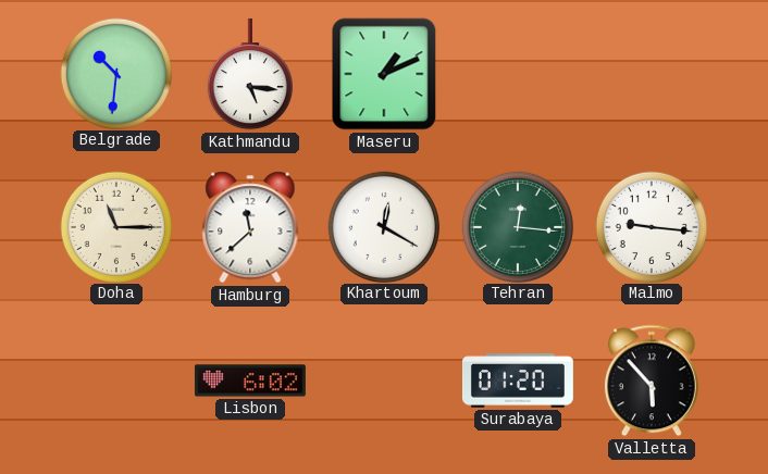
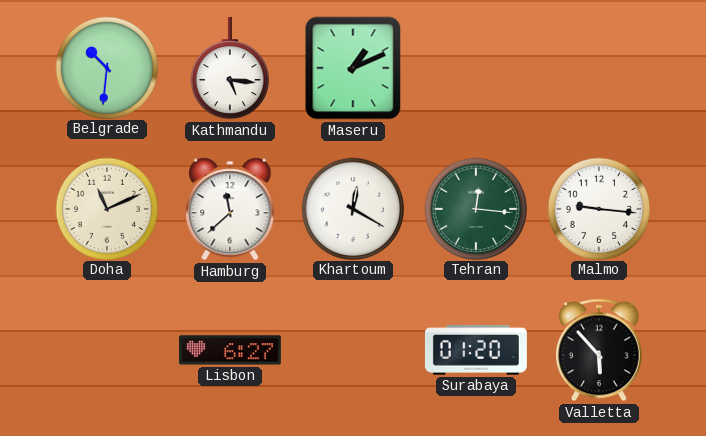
Doha: 11:15 -> 11:11
Lisbon: 6:02 -> 6:27
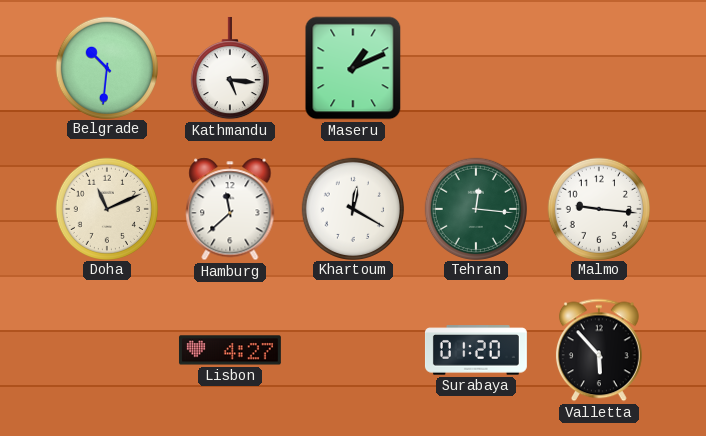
Lisbon: 6:27 -> 4:27
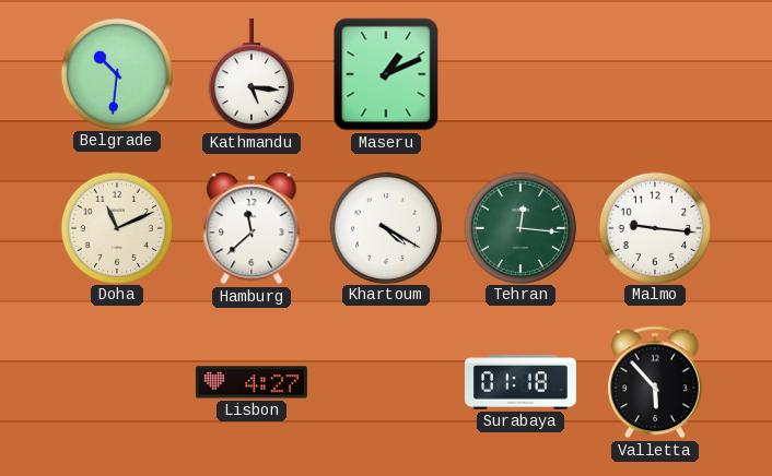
Khartoum: 12:20 -> 4:20
Surabaya: 01:20 -> 01:18
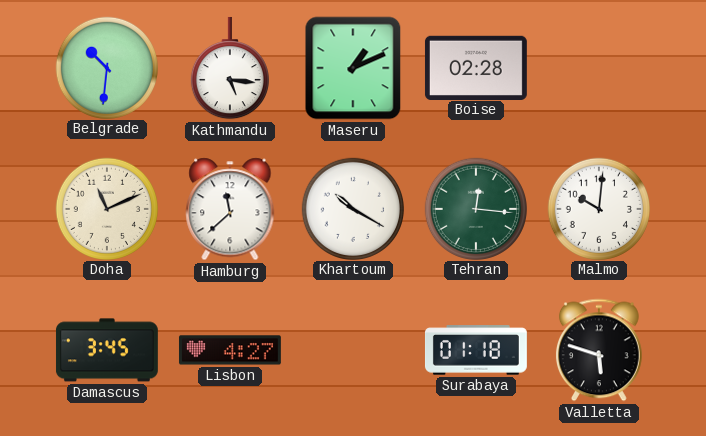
Boise: none -> 02:28
Khartoum: 4:20 -> 10:20
Malmo: 9:16 -> 10:01
Damascus: none -> 3:45
Valletta: 5:53 -> 5:48
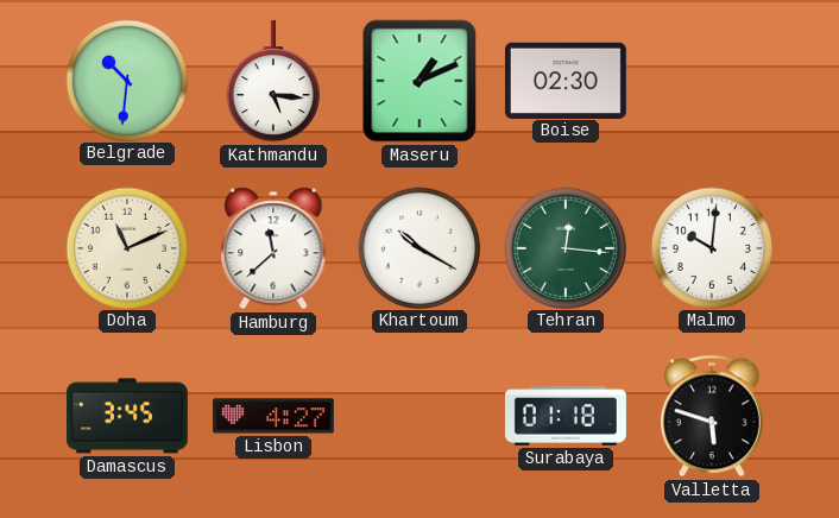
Boise: 02:28 -> 02:30
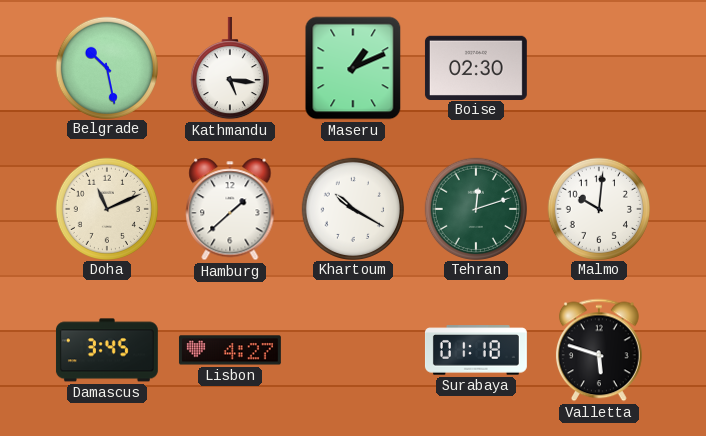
Belgrade: 10:31 -> 10:28
Hamburg: 11:38 -> 1:38
Tehran: 12:16 -> 12:12
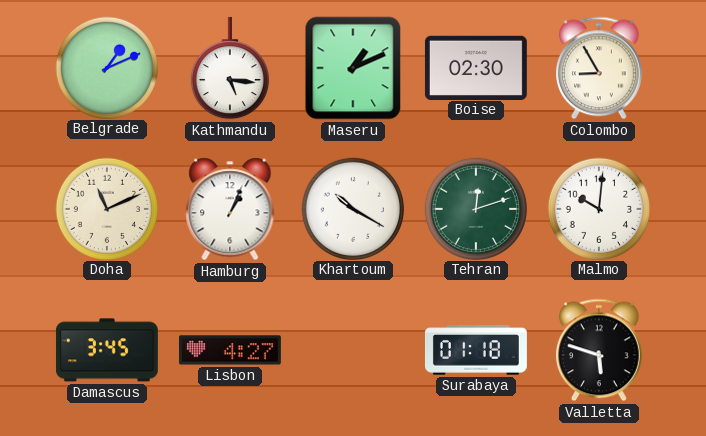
Belgrade: 10:28 -> 1:11
Colombo: none -> 8:55
Hamburg: 1:38 -> 1:04
